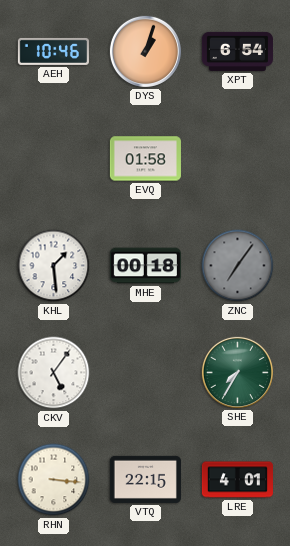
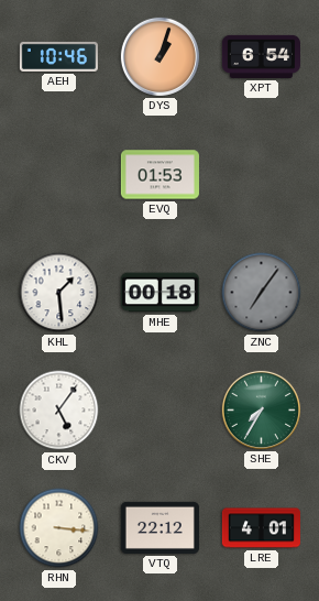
EVQ: 01:58 -> 01:53
VTQ: 22:15 -> 22:12
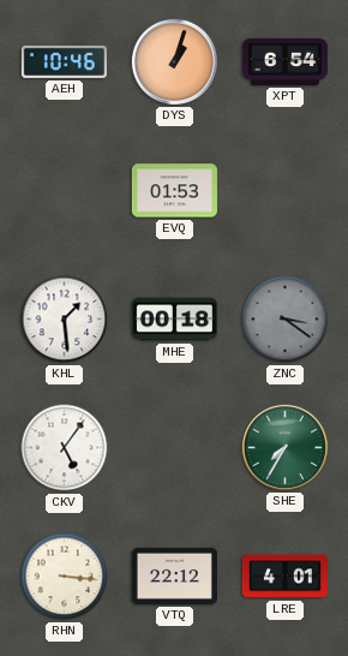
ZNC: 7:06 -> 3:21
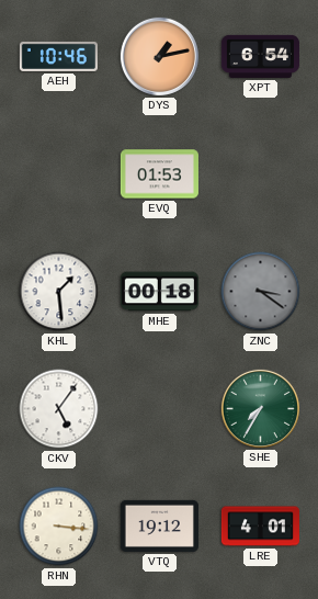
DYS: 1:03 -> 1:13
VTQ: 22:12 -> 19:12
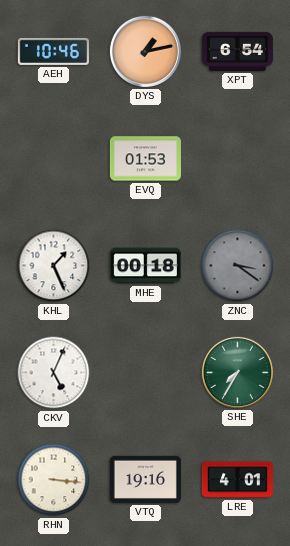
KHL: 1:29 -> 1:26
CKV: 5:06 -> 5:04
VTQ: 19:12 -> 19:16
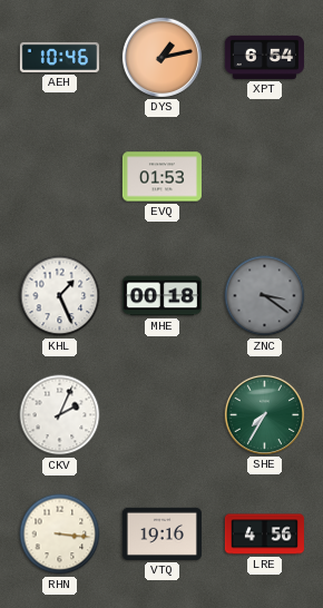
CKV: 5:04 -> 2:04
LRE: 4:01 -> 4:56
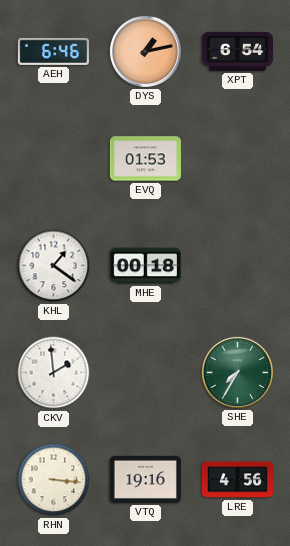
AEH: 10:46 -> 6:46
KHL: 1:26 -> 1:21
ZNC: 3:21 -> none
CKV: 2:04 -> 1:59
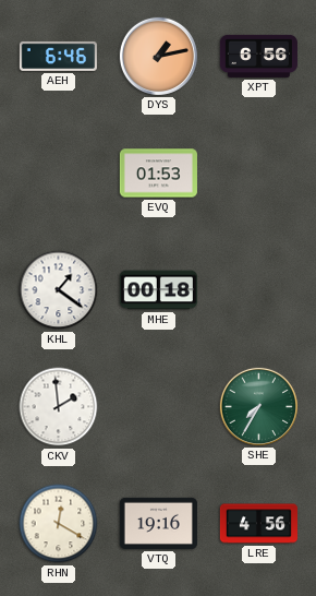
XPT: 6:54 -> 6:56
RHN: 3:16 -> 12:20
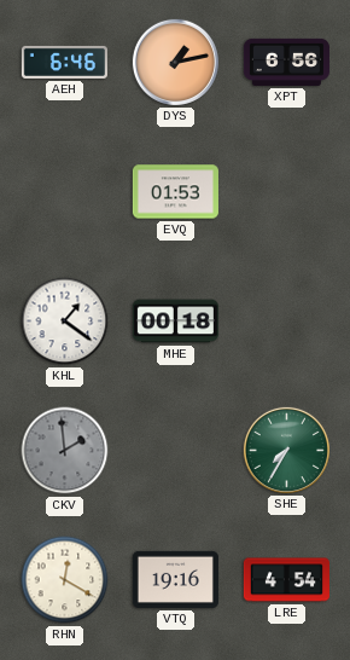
CKV dial: white -> grey
LRE: 4:56 -> 4:54
